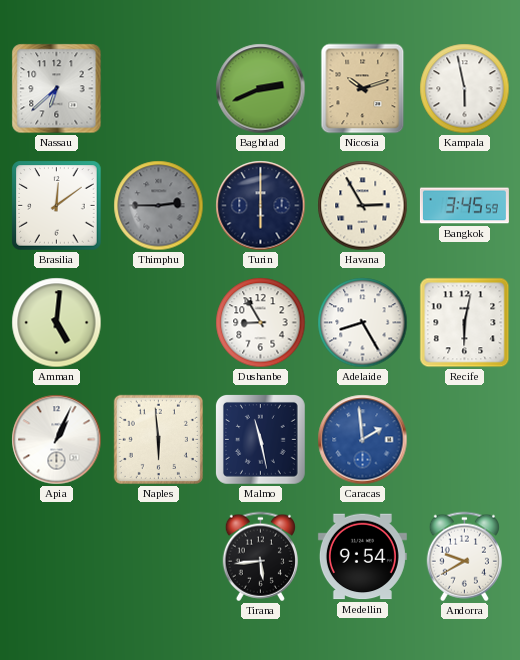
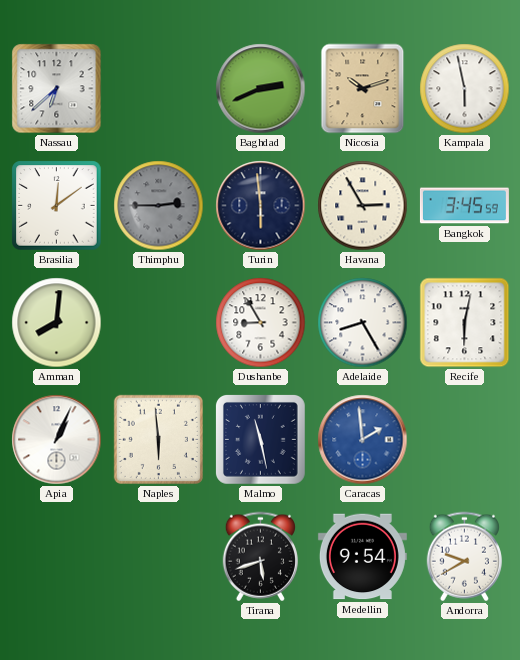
Turin: 6:00 -> 5:59
Amman: 5:01 -> 8:01
Tirana: 5:44 -> 5:42
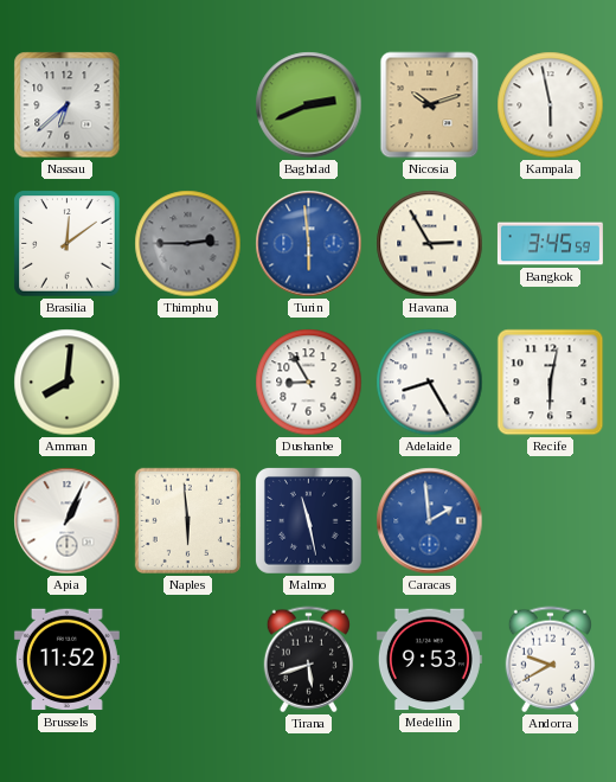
Turin dial: navy -> blue
Brussels: none -> 11:52
Medellin: 9:54 -> 9:53
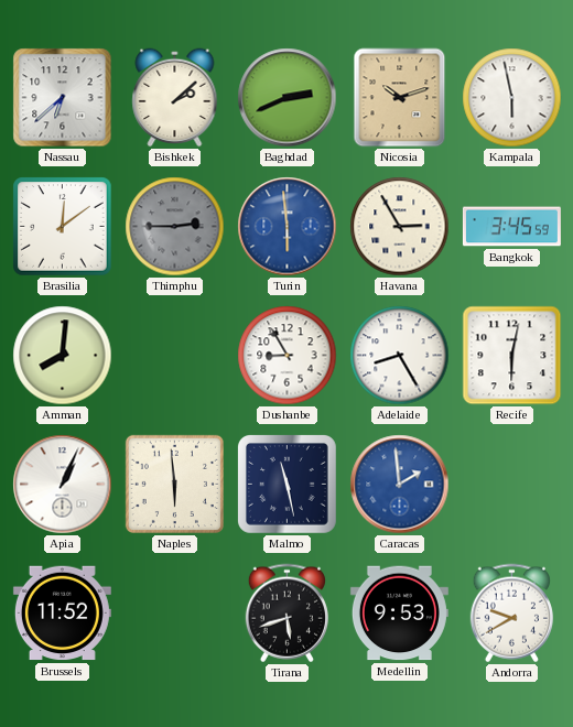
Bishkek: none -> 2:08
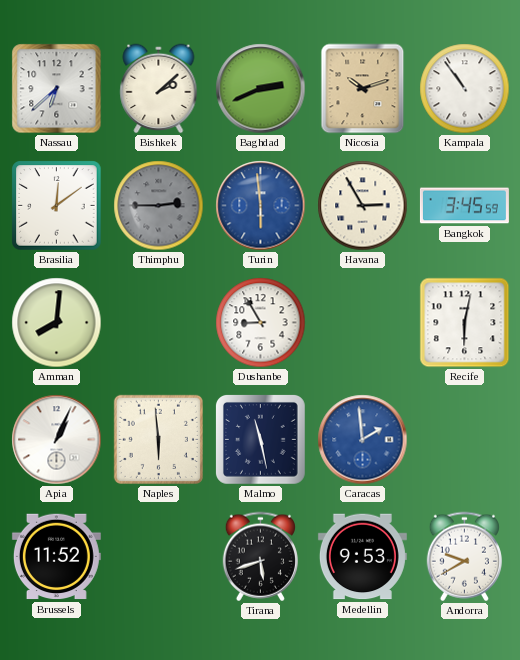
Kampala: 5:58 -> 10:54
Adelaide: 8:25 -> none
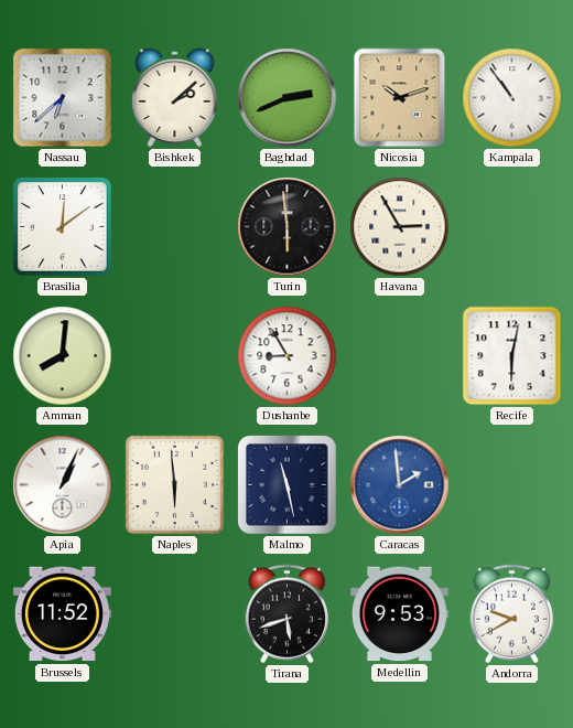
Thimphu: 2:45 -> none
Turin dial: blue -> black
Bangkok: 3:45 -> none
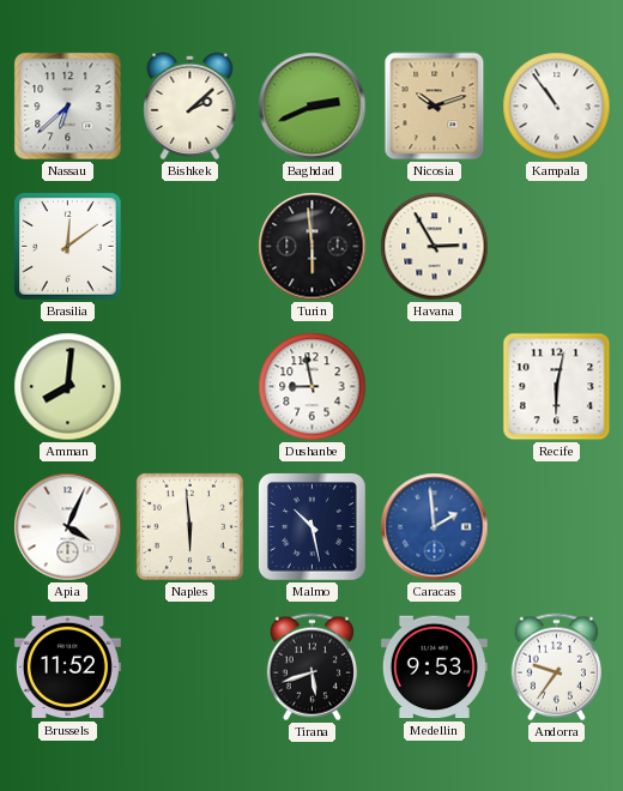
Dushanbe: 8:55 -> 8:58
Apia: 1:04 -> 4:04
Malmo: 11:28 -> 10:28
Andorra: 9:40 -> 9:36
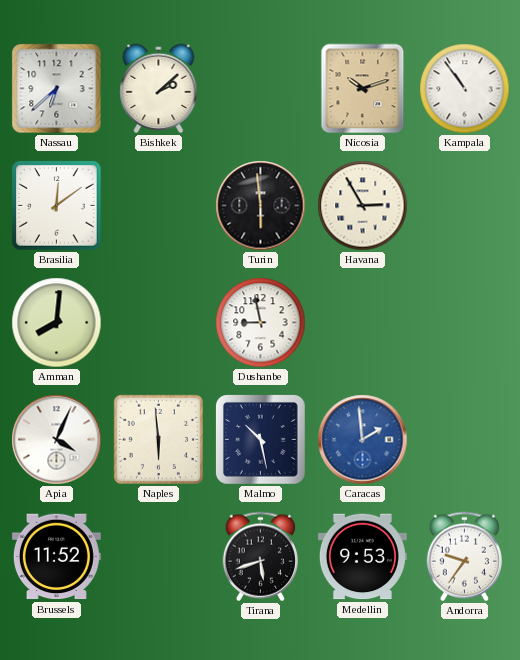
Baghdad: 2:41 -> none
Recife: 6:02 -> none
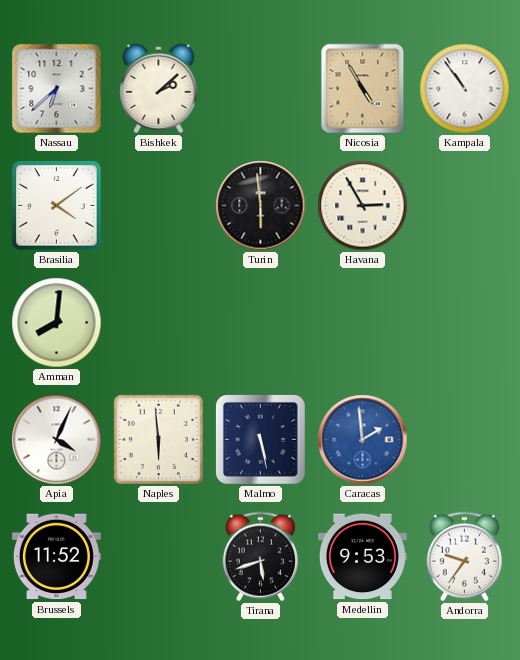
Nicosia: 10:12 -> 4:55
Brasilia: 12:09 -> 4:09
Dushanbe: 8:58 -> none
Malmo: 10:28 -> 5:28
